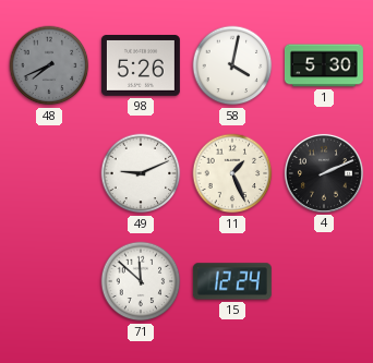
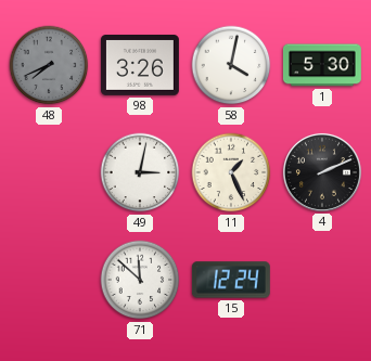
98: 5:26 -> 3:26
49: 9:11 -> 3:02
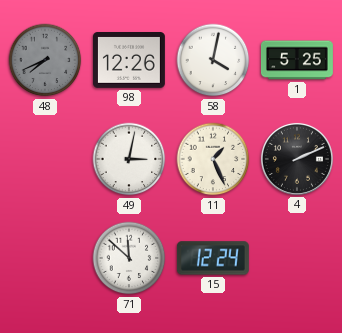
98: 3:26 -> 12:26
1: 5:30 -> 5:25
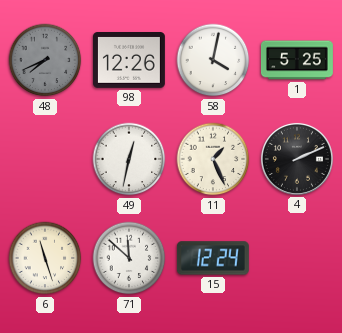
49: 3:02 -> 12:32
6: none -> 11:27
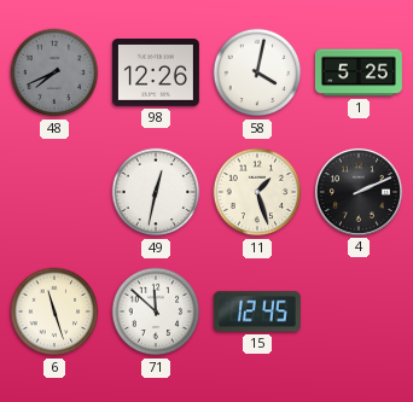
11: 1:26 -> 1:27
15: 12:24 -> 12:45
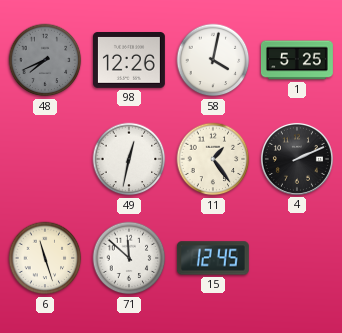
11: 1:27 -> 1:24
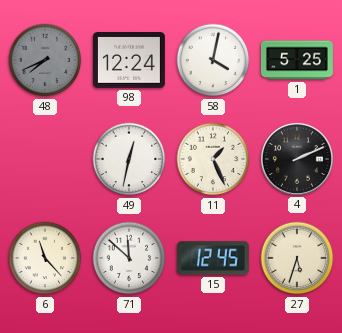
98: 12:26 -> 12:24
11: 1:24 -> 1:26
6: 11:27 -> 11:23
27: none -> 5:33
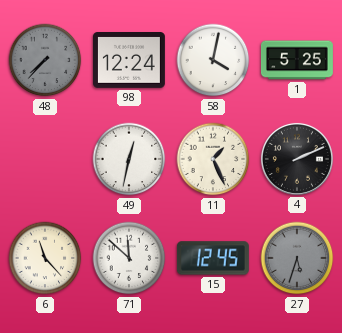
48: 7:41 -> 7:37
27 dial: cream -> grey
